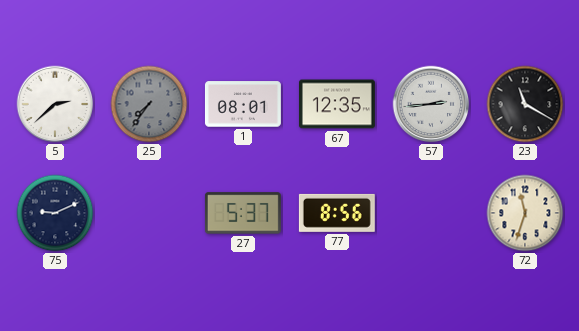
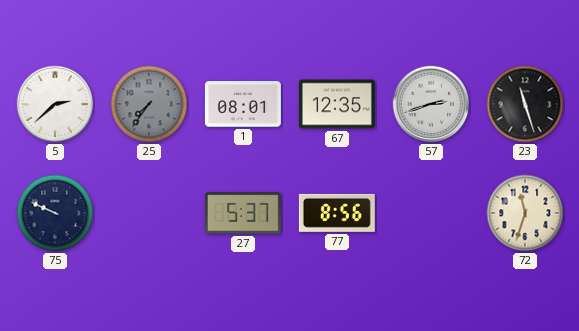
57: 2:44 -> 2:42
23: 11:20 -> 11:27
75: 9:11 -> 9:49
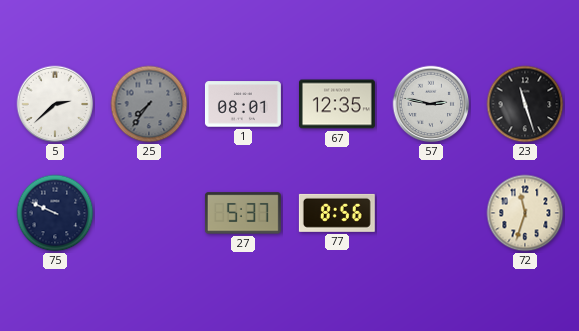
57: 2:42 -> 2:47
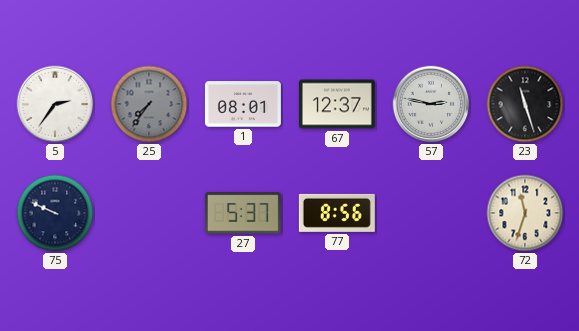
5: 2:38 -> 2:36
67: 12:35 -> 12:37
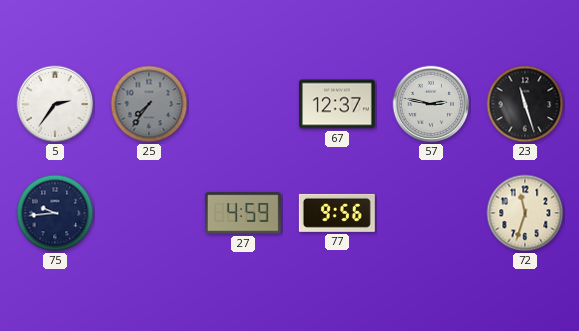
1: 08:01 -> none
75: 9:49 -> 9:44
27: 5:37 -> 4:59
77: 8:56 -> 9:56
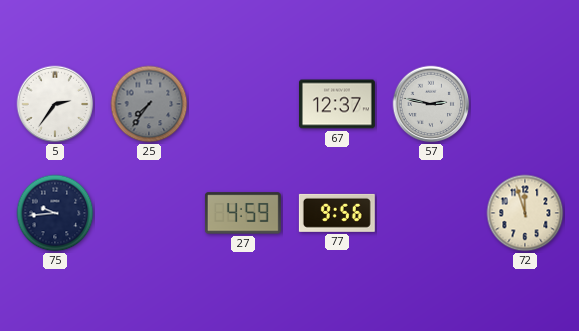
23: 11:27 -> none
72: 11:33 -> 11:57
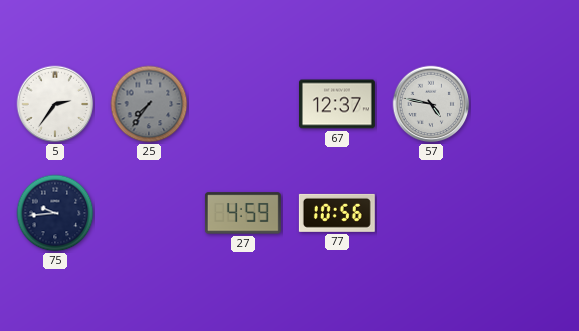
57: 2:47 -> 4:47
77: 9:56 -> 10:56
72: 11:57 -> none
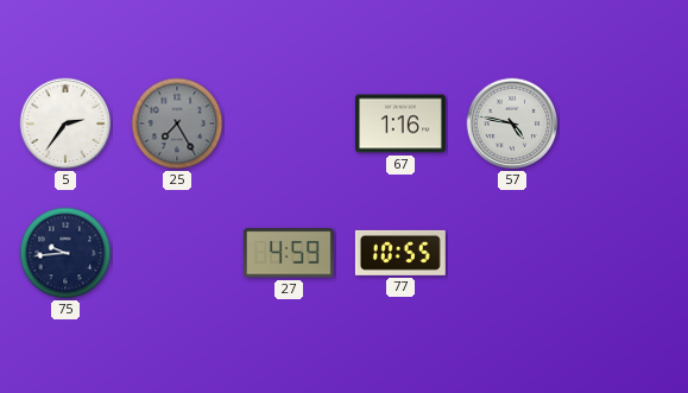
25: 7:36 -> 7:25
67: 12:37 -> 1:16
77: 10:56 -> 10:55
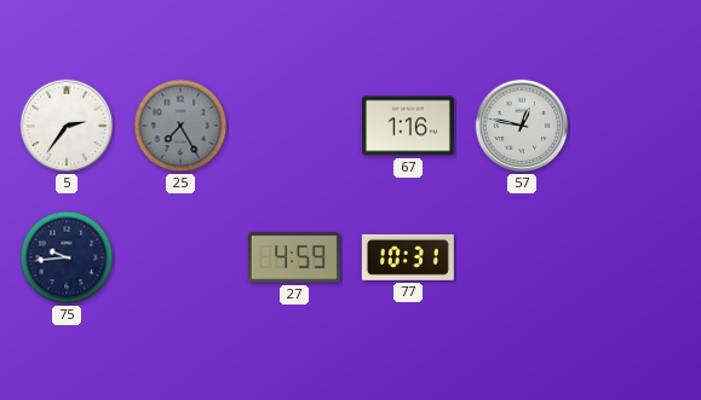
57: 4:47 -> 12:47
77: 10:55 -> 10:31
